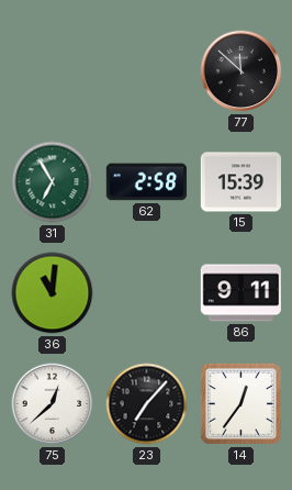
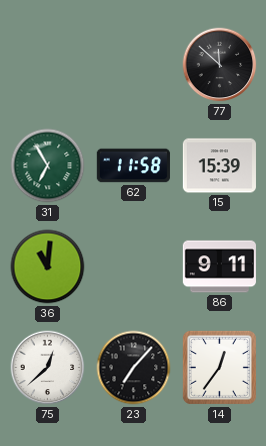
62: 2:58 -> 11:58
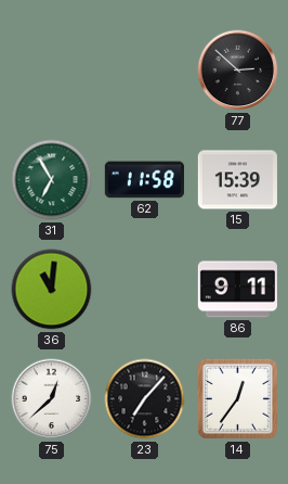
77: 11:52 -> 2:52
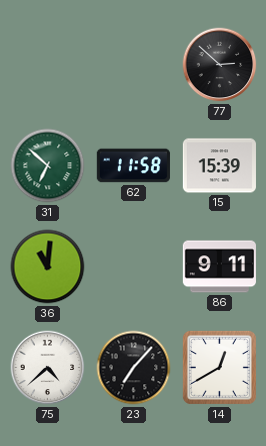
31: 6:55 -> 6:52
75: 12:38 -> 4:38
14: 12:36 -> 12:40
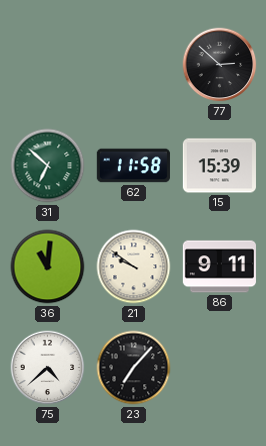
21: none -> 9:51
14: 12:40 -> none
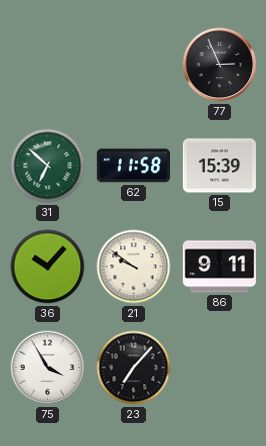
77: 2:52 -> 2:56
36: 11:01 -> 10:07
75: 4:38 -> 3:55
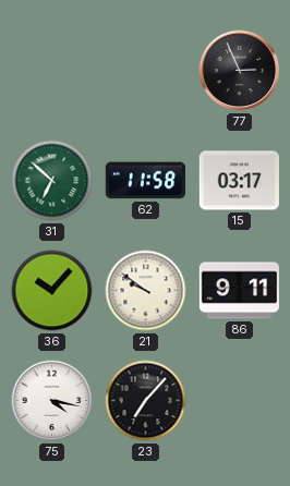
15: 15:39 -> 03:17
75: 3:55 -> 4:17
